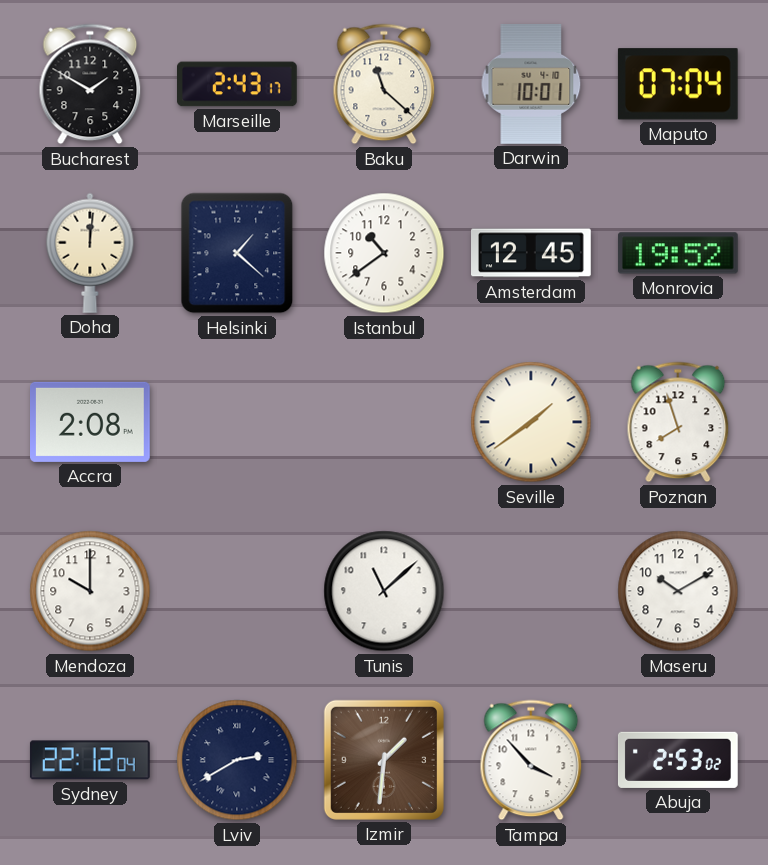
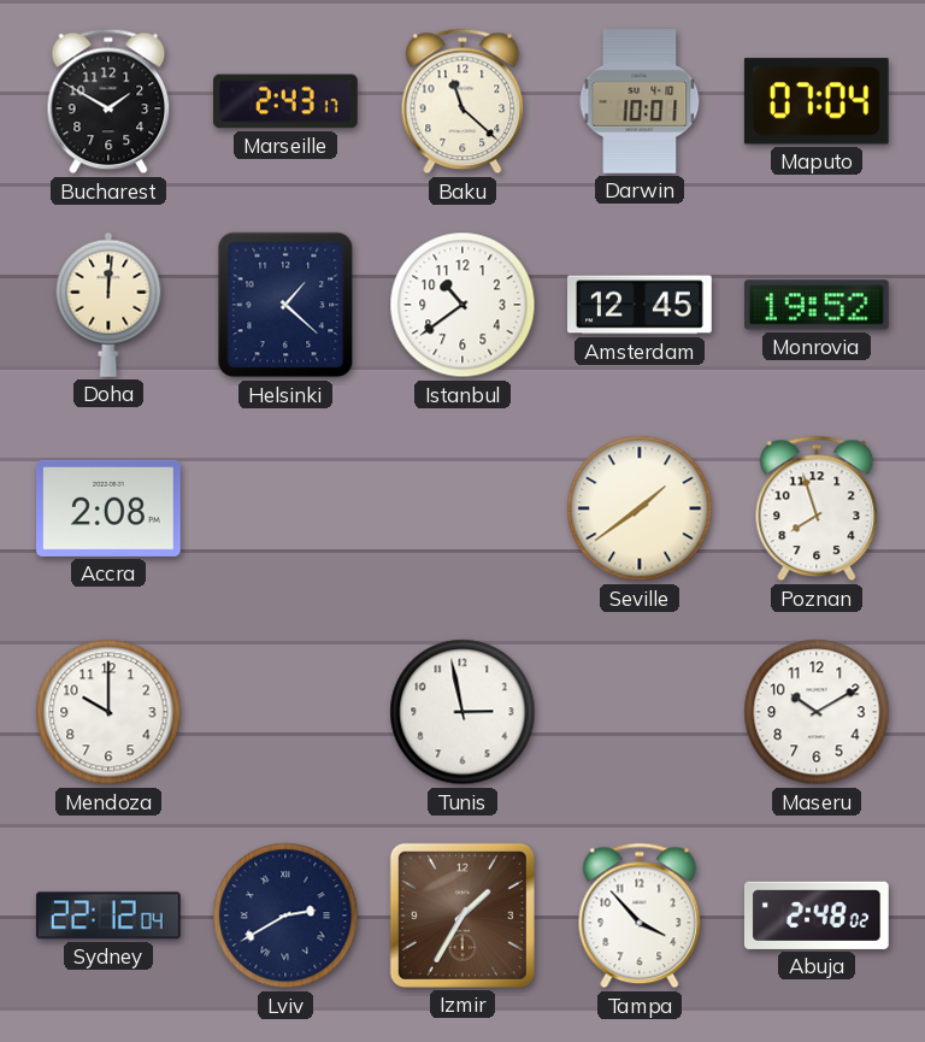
Tunis: 11:08 -> 2:58
Izmir: 1:31 -> 1:35
Abuja: 2:53 -> 2:48
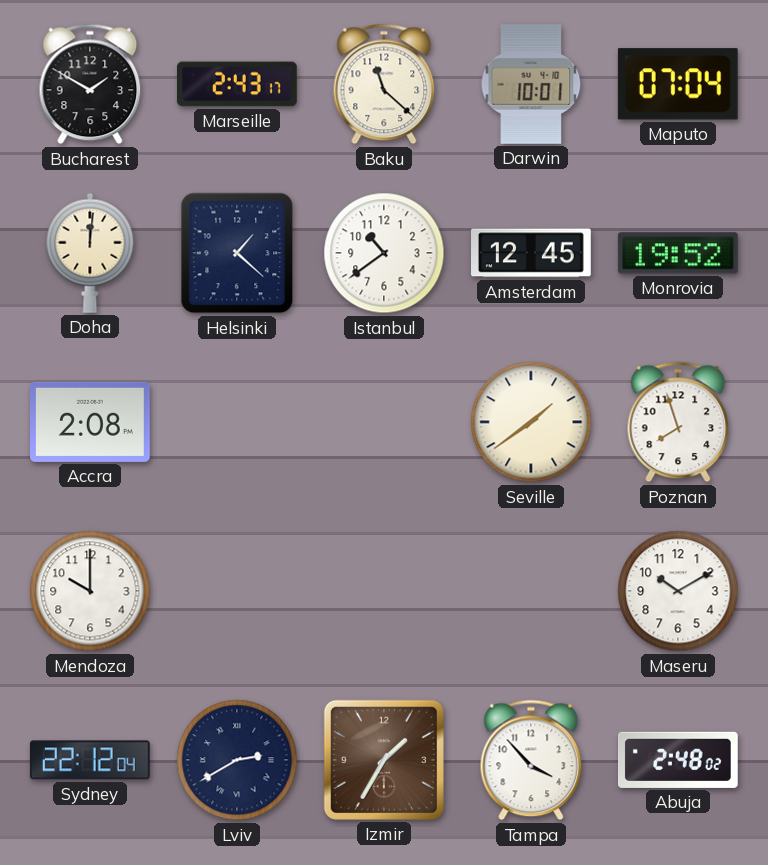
Tunis: 2:58 -> none
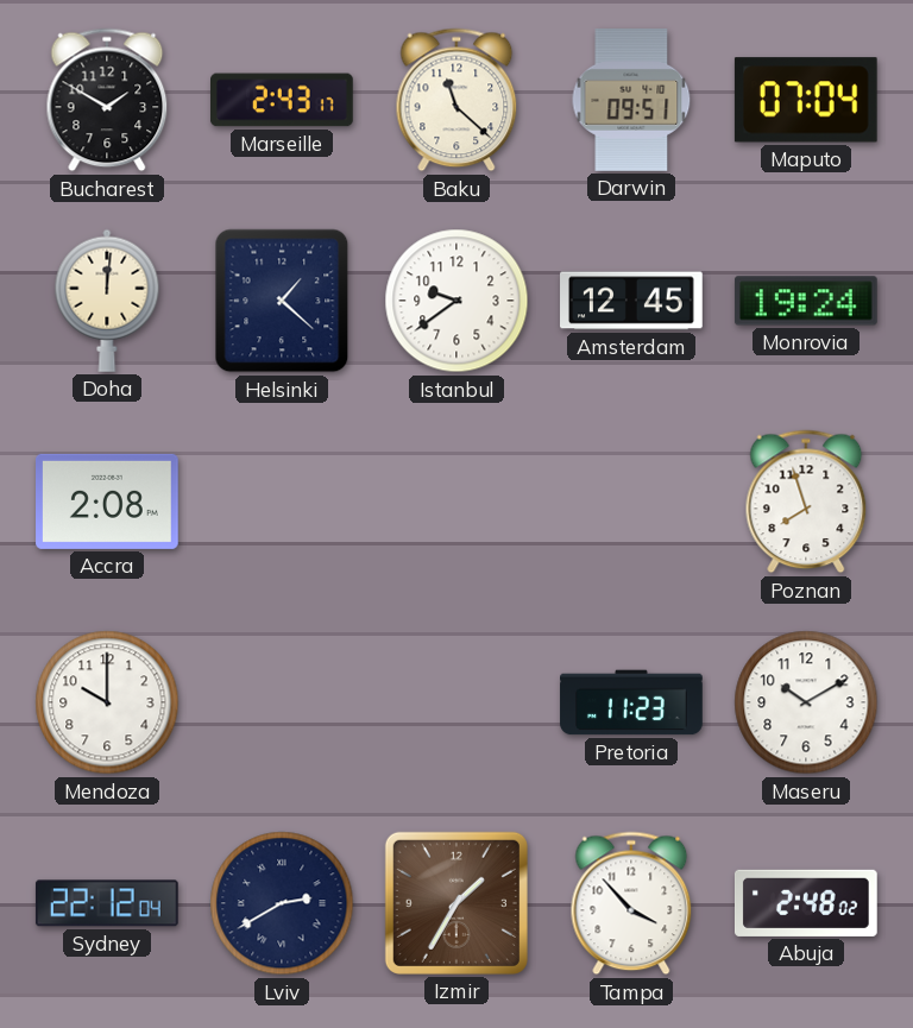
Darwin: 10:01 -> 09:51
Istanbul: 10:39 -> 9:39
Monrovia: 19:52 -> 19:24
Seville: 1:39 -> none
Pretoria: none -> 11:23
